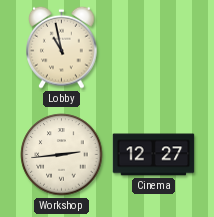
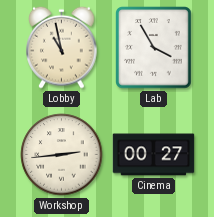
Lab: none -> 3:55
Cinema: 12:27 -> 00:27
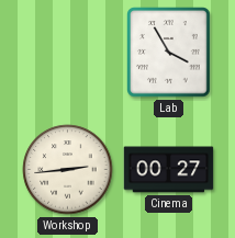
Lobby: 10:58 -> none
